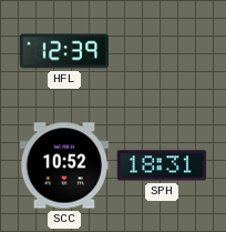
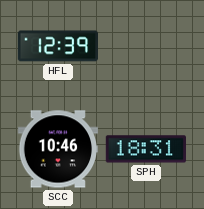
SCC: 10:52 -> 10:46
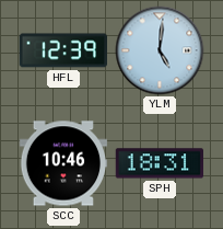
YLM: none -> 5:01
